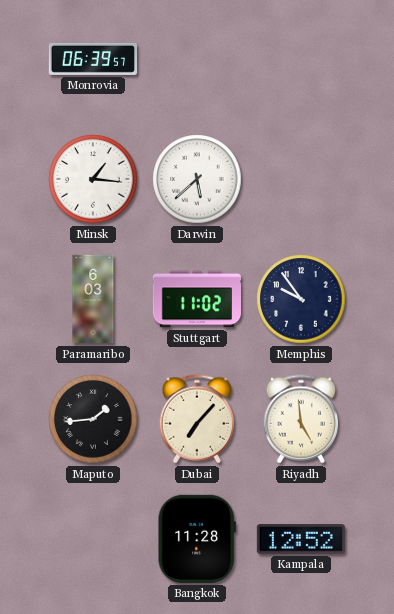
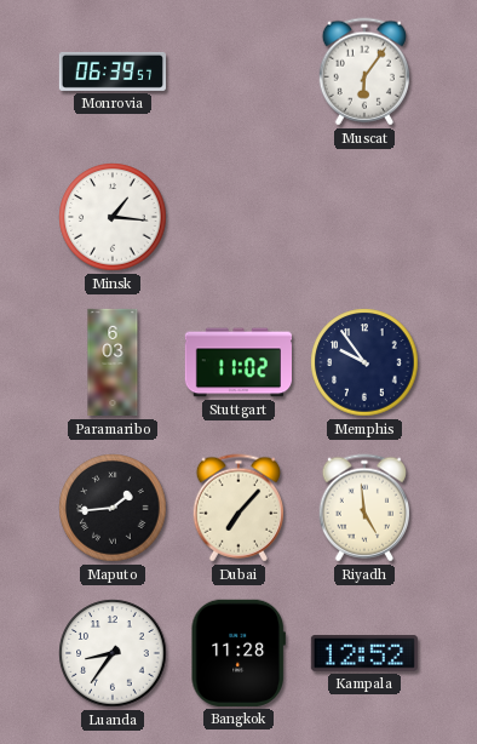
Muscat: none -> 6:06
Darwin: 5:38 -> none
Luanda: none -> 8:36
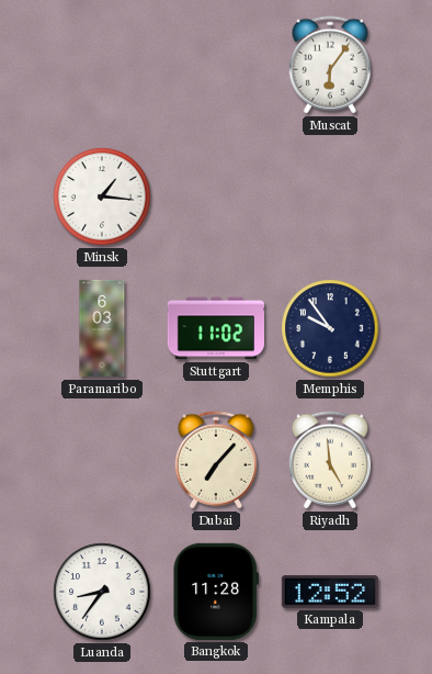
Monrovia: 06:39 -> none
Maputo: 1:44 -> none
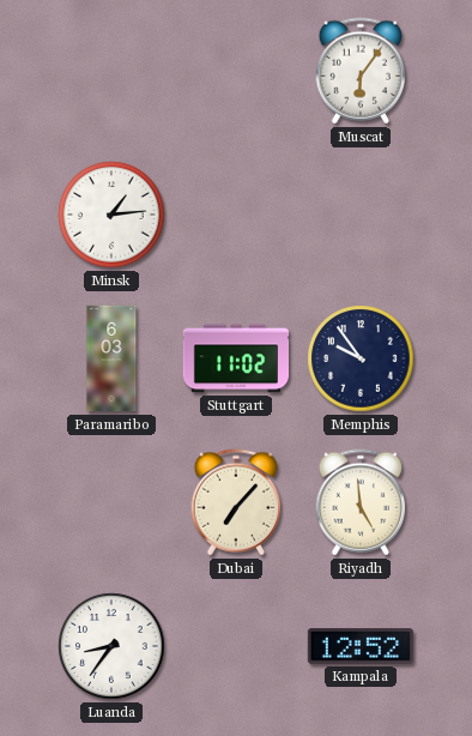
Minsk: 1:16 -> 1:14
Bangkok: 11:28 -> none
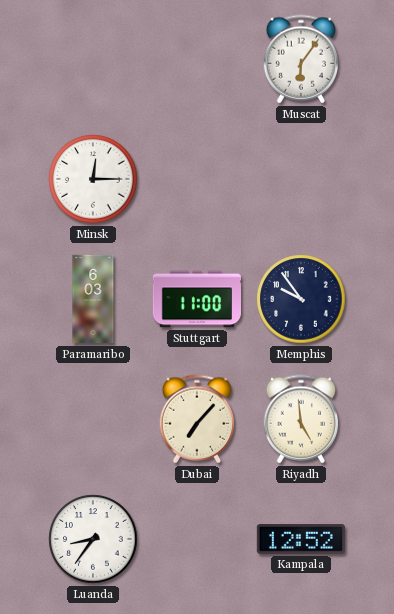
Minsk: 1:14 -> 12:15
Stuttgart: 11:02 -> 11:00
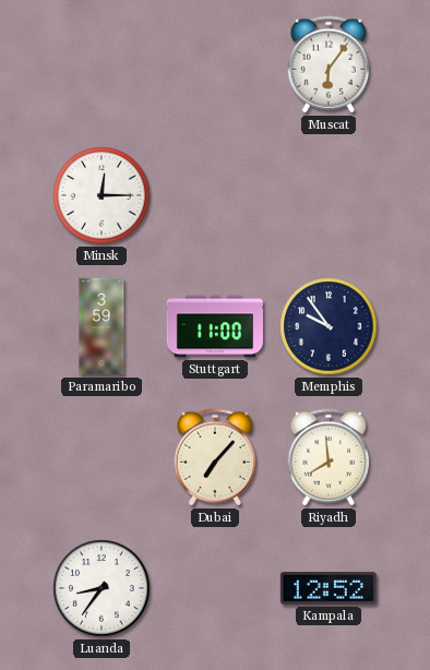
Paramaribo: 6:03 -> 3:59
Riyadh: 4:59 -> 7:59
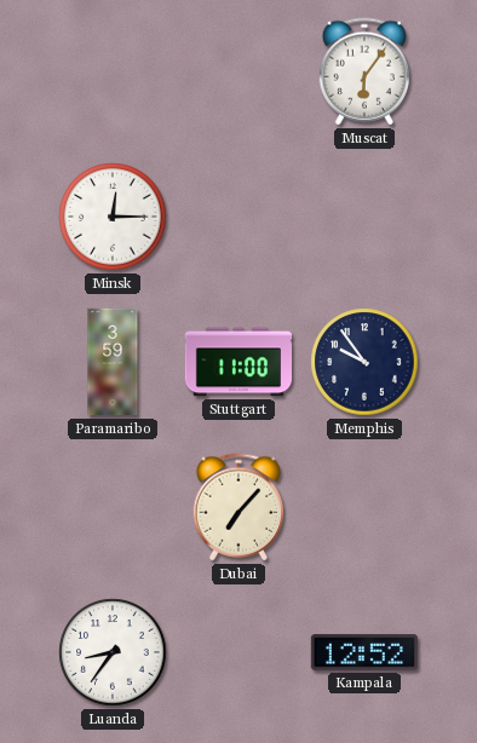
Riyadh: 7:59 -> none
